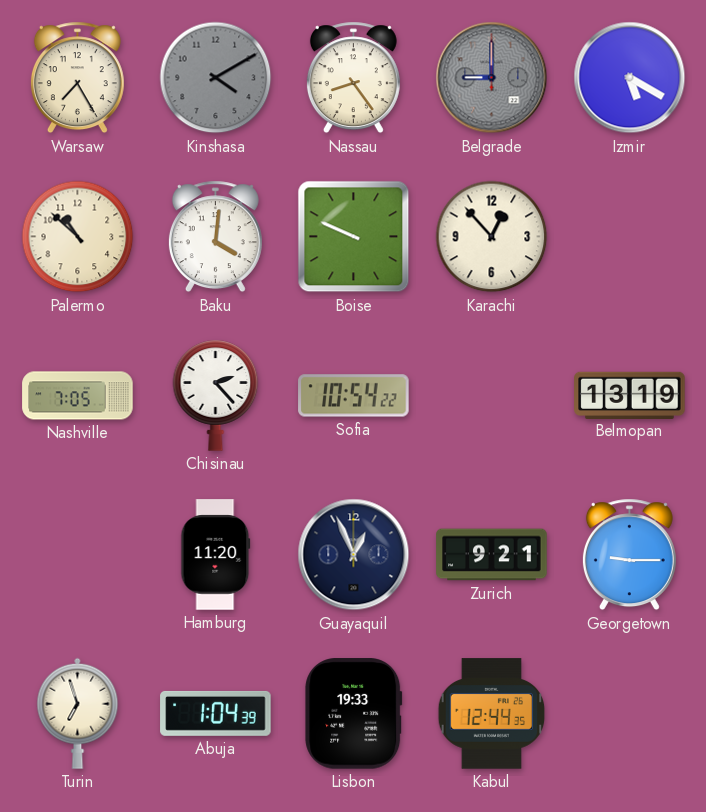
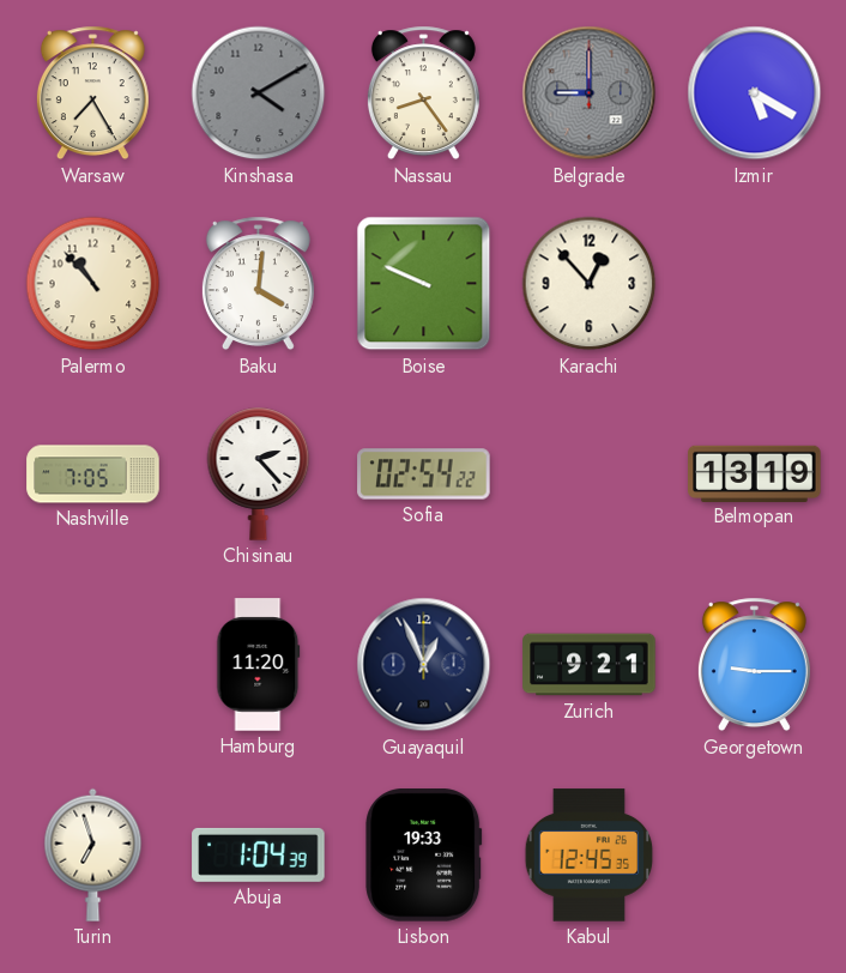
Palermo: 10:52 -> 10:53
Sofia: 10:54 -> 02:54
Kabul: 12:44 -> 12:45
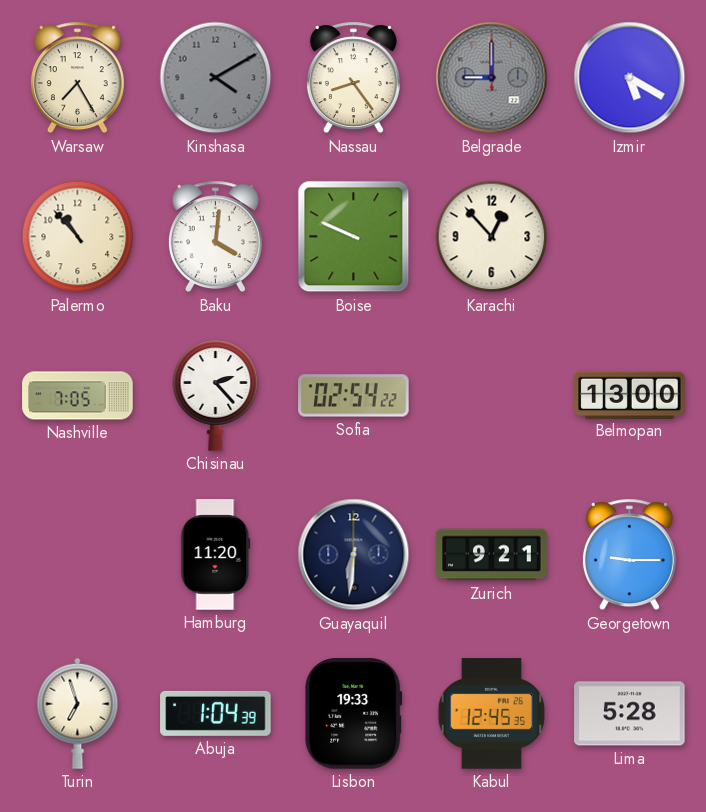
Belmopan: 13:19 -> 13:00
Guayaquil: 12:56 -> 6:31
Lima: none -> 5:28
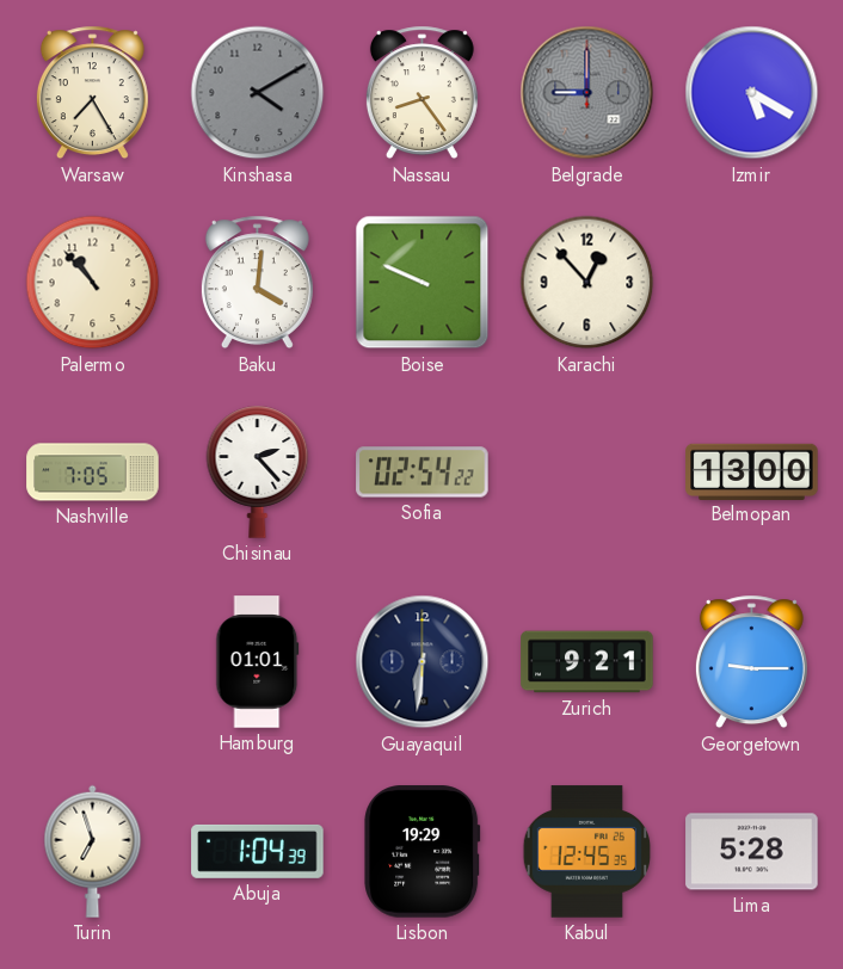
Hamburg: 11:20 -> 01:01
Lisbon: 19:33 -> 19:29
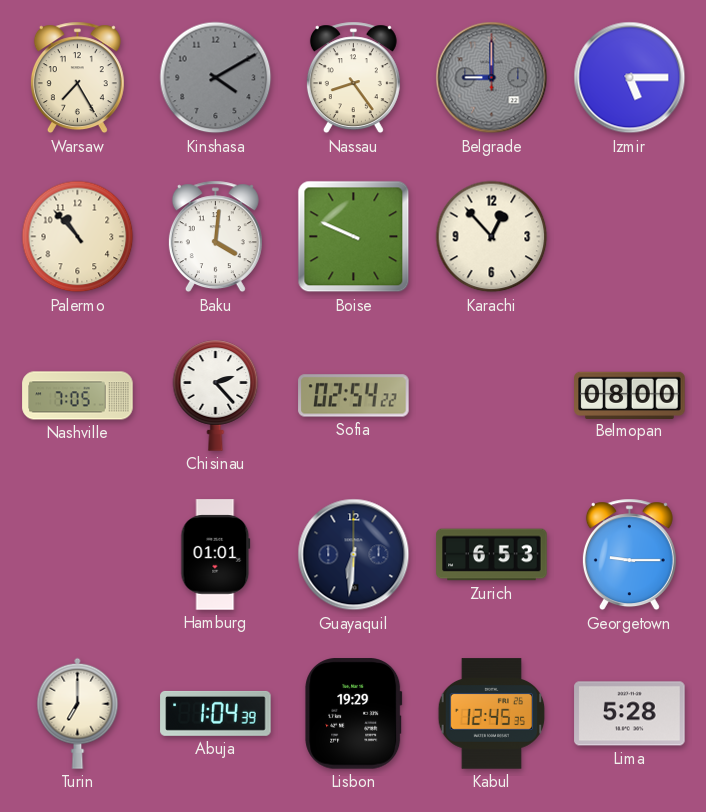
Izmir: 5:20 -> 5:15
Belmopan: 13:00 -> 08:00
Zurich: 9:21 -> 6:53
Turin: 6:57 -> 7:00
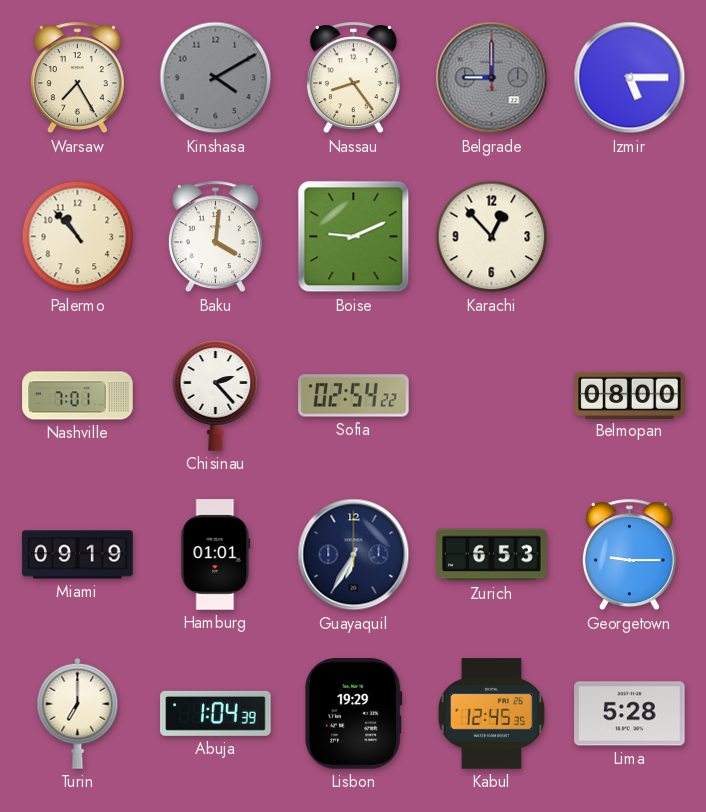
Boise: 9:49 -> 9:11
Nashville: 7:05 -> 7:01
Miami: none -> 09:19
Guayaquil: 6:31 -> 6:35
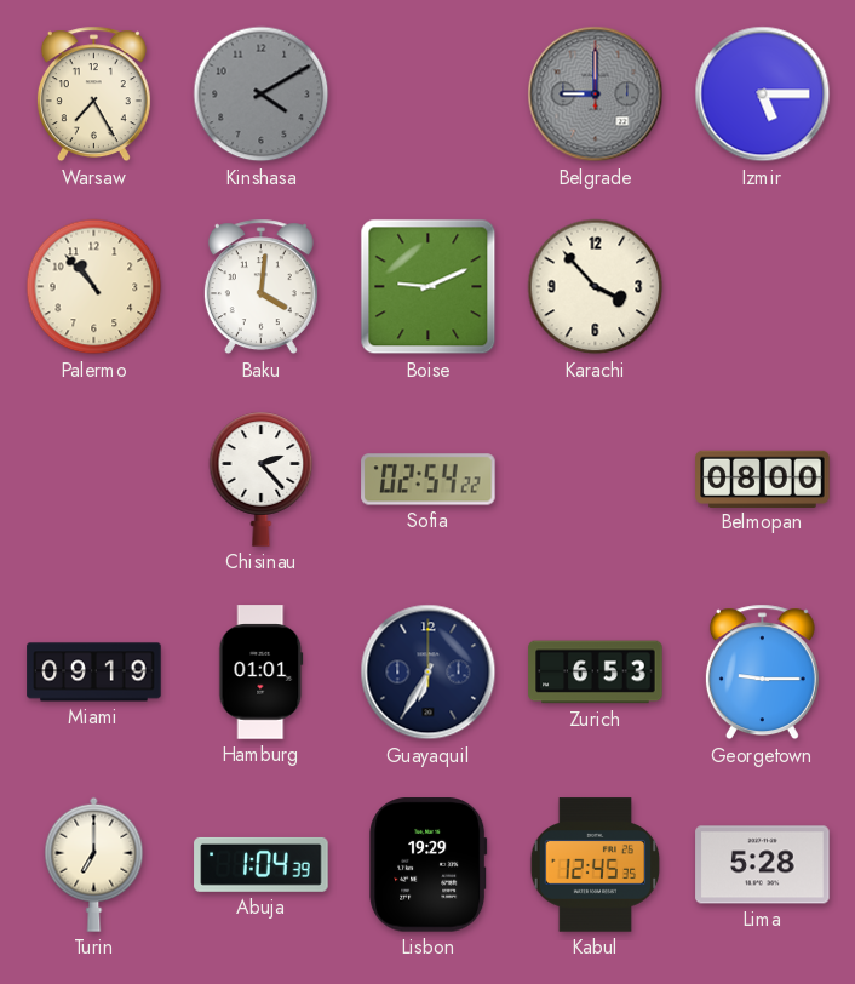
Nassau: 8:24 -> none
Karachi: 12:53 -> 3:53
Nashville: 7:01 -> none
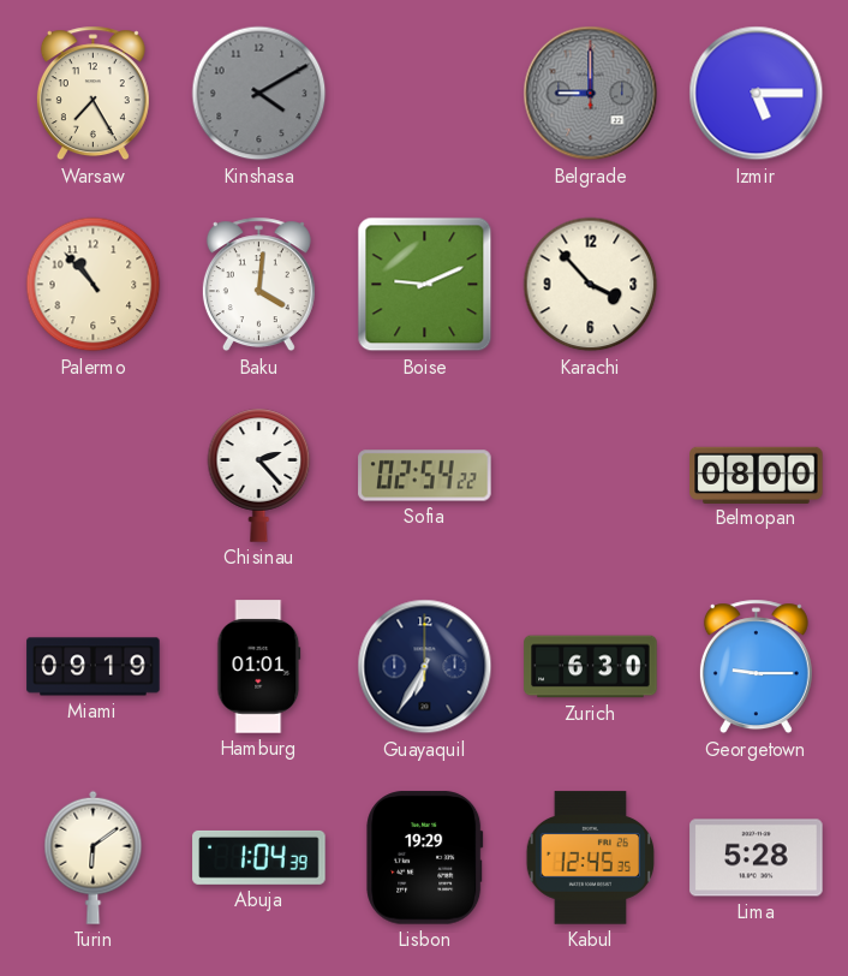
Zurich: 6:53 -> 6:30
Turin: 7:00 -> 6:09
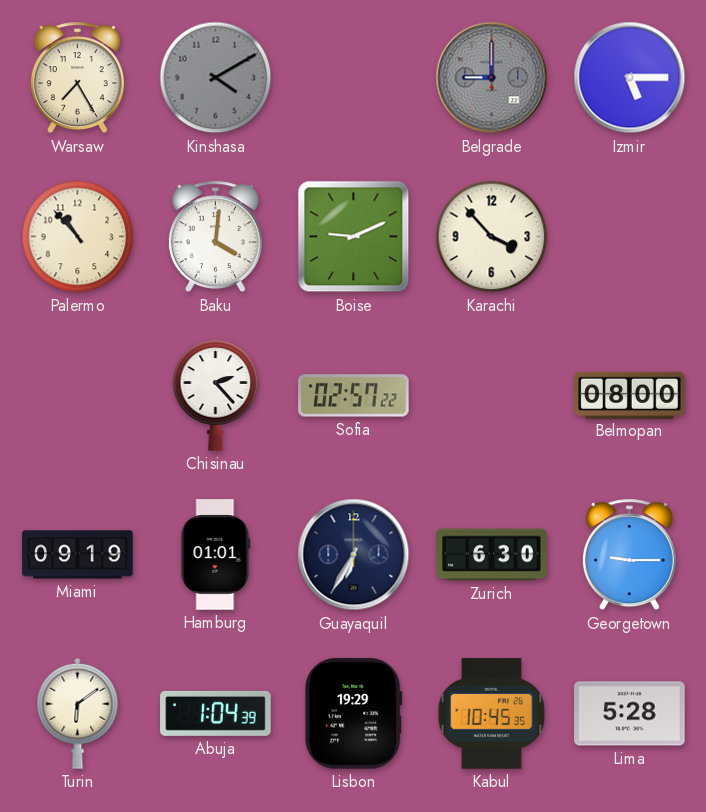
Sofia: 02:54 -> 02:57
Kabul: 12:45 -> 10:45
